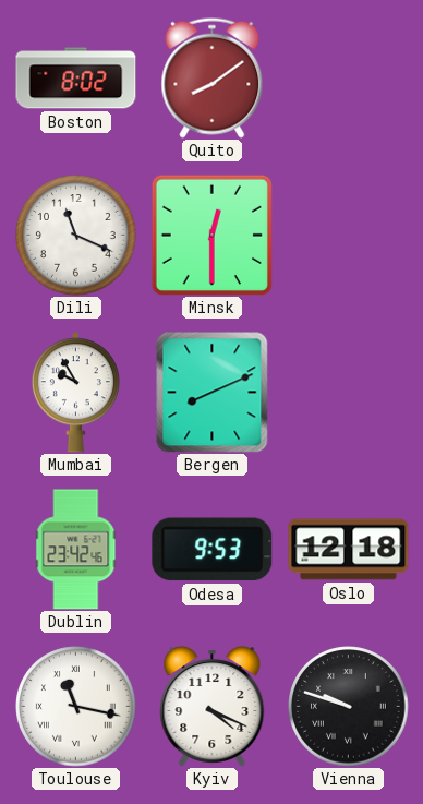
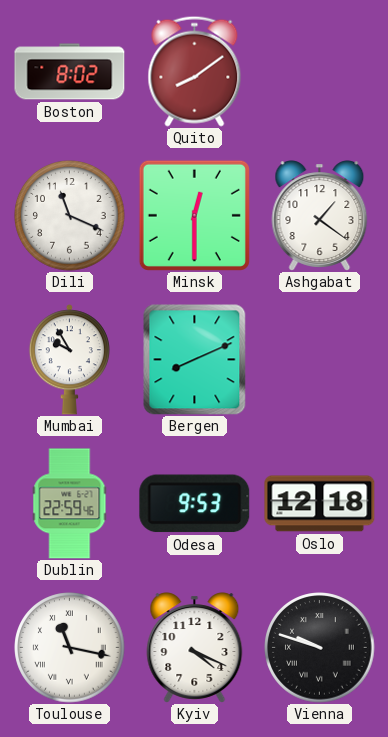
Ashgabat: none -> 1:21
Dublin: 23:42 -> 22:59
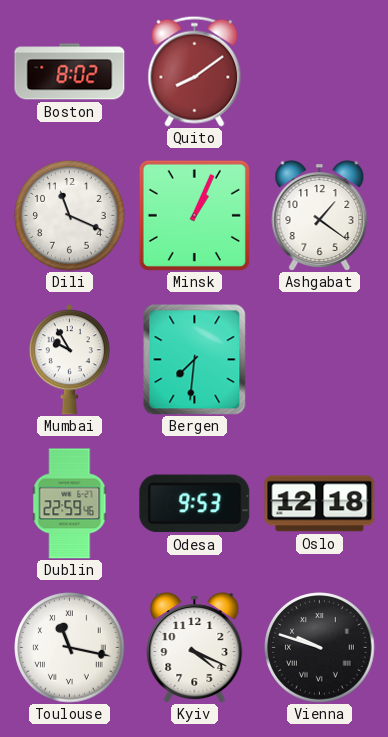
Minsk: 12:30 -> 1:04
Bergen: 8:11 -> 7:31
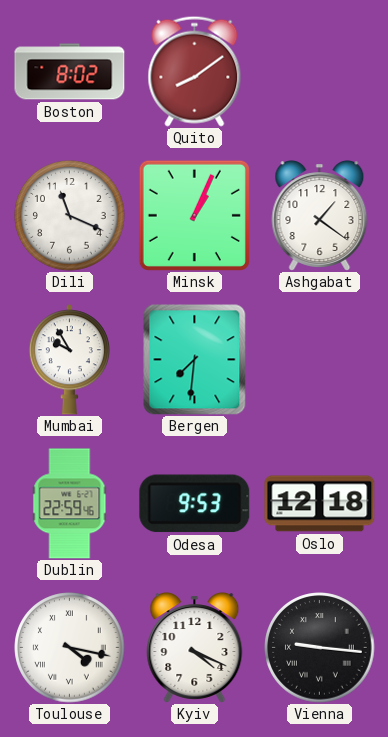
Toulouse: 11:17 -> 4:17
Vienna: 9:48 -> 9:16
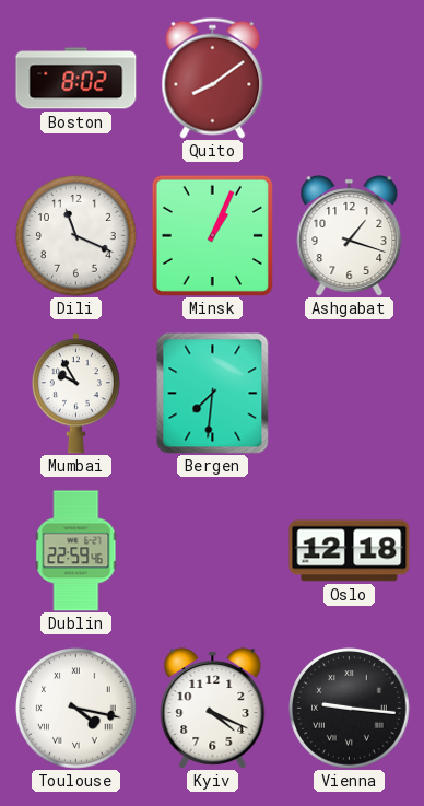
Ashgabat: 1:21 -> 1:18
Odesa: 9:53 -> none
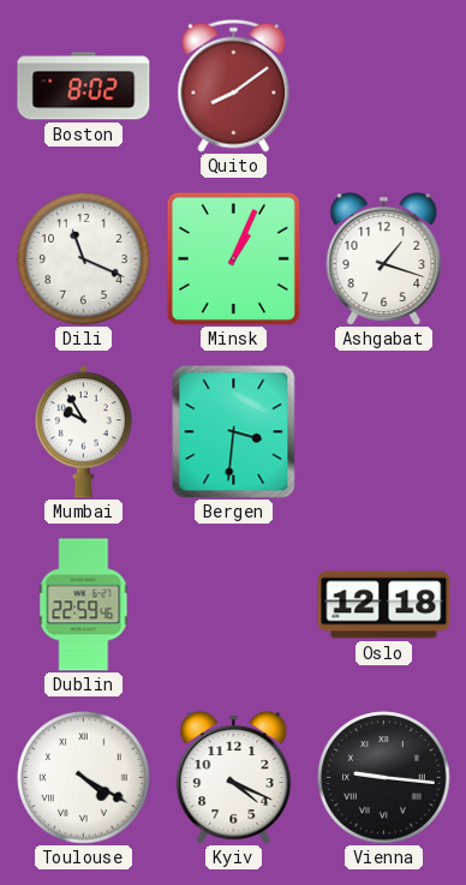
Bergen: 7:31 -> 3:31
Toulouse: 4:17 -> 4:20
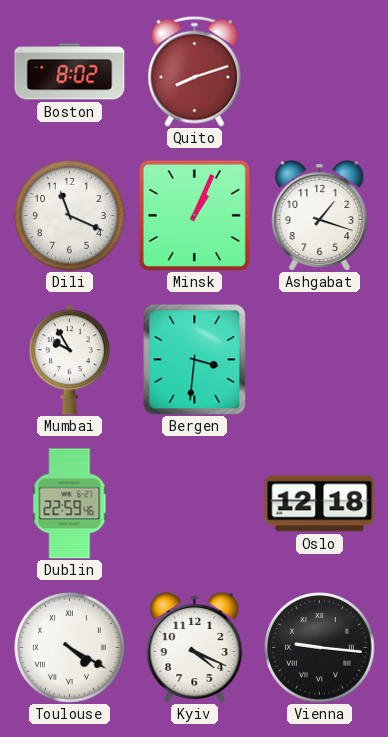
Quito: 8:09 -> 8:12
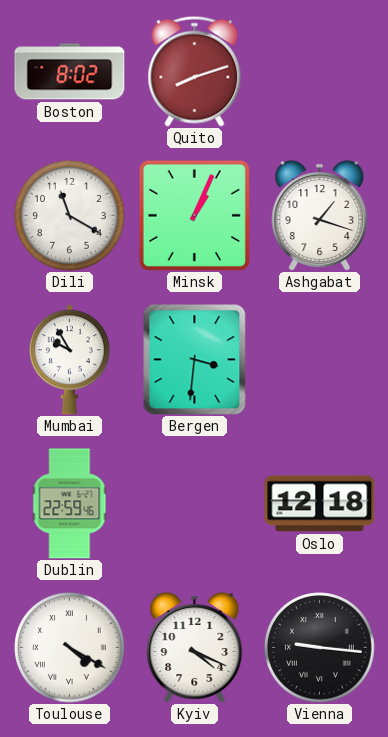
Dili: 11:19 -> 11:20
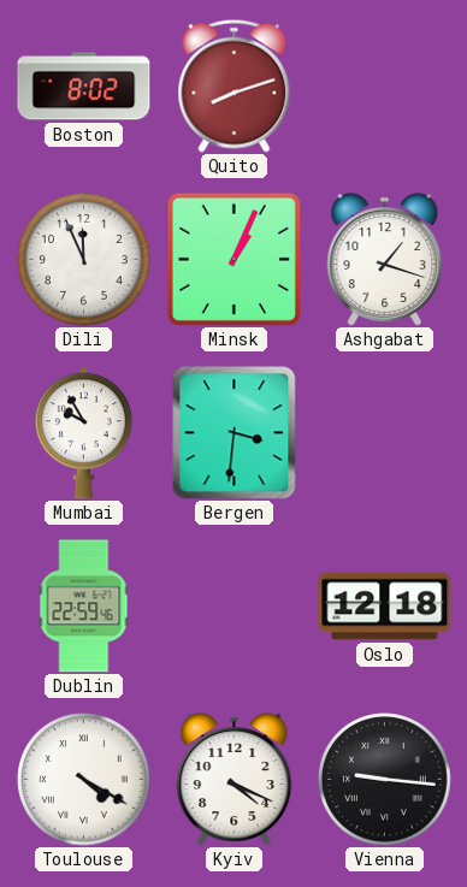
Dili: 11:20 -> 11:56
